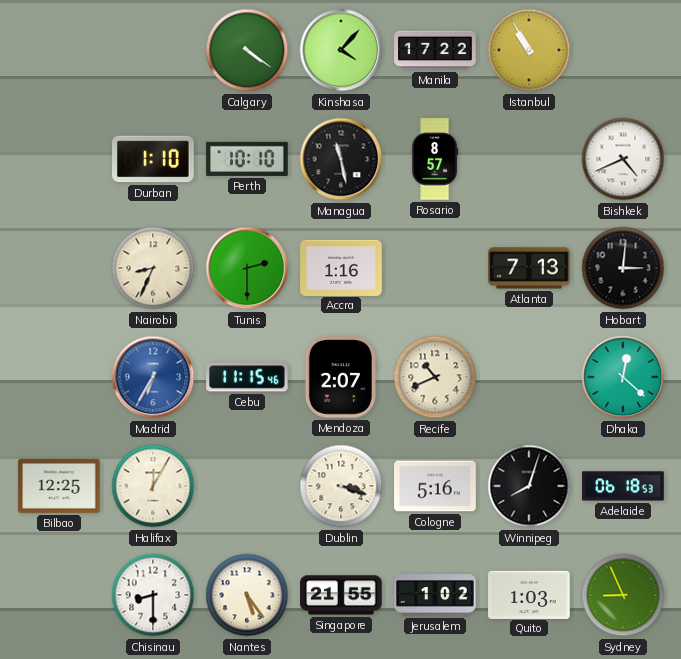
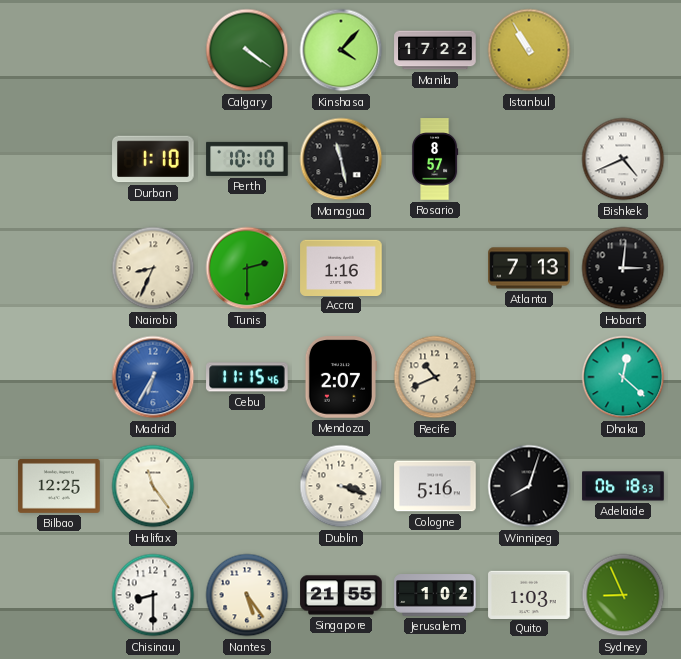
Halifax: 12:05 -> 11:24
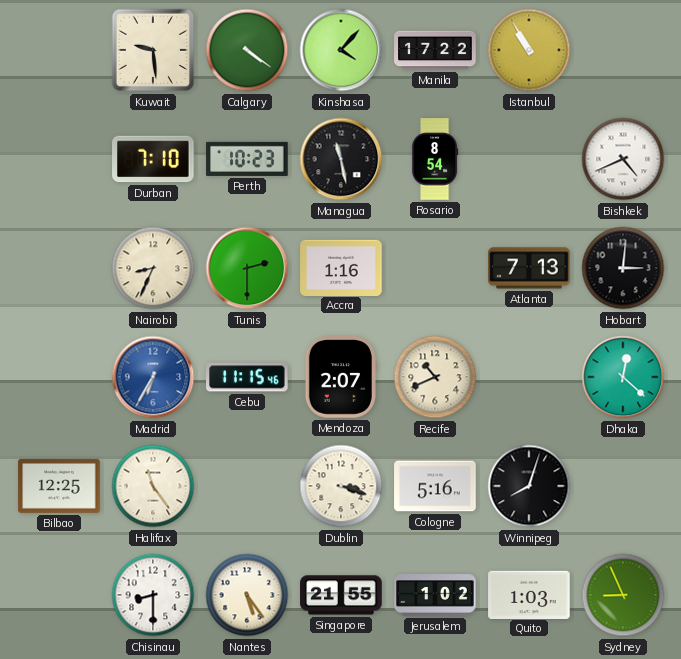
Kuwait: none -> 9:29
Durban: 1:10 -> 7:10
Perth: 10:10 -> 10:23
Rosario: 8:57 -> 8:54
Adelaide: 06:18 -> none
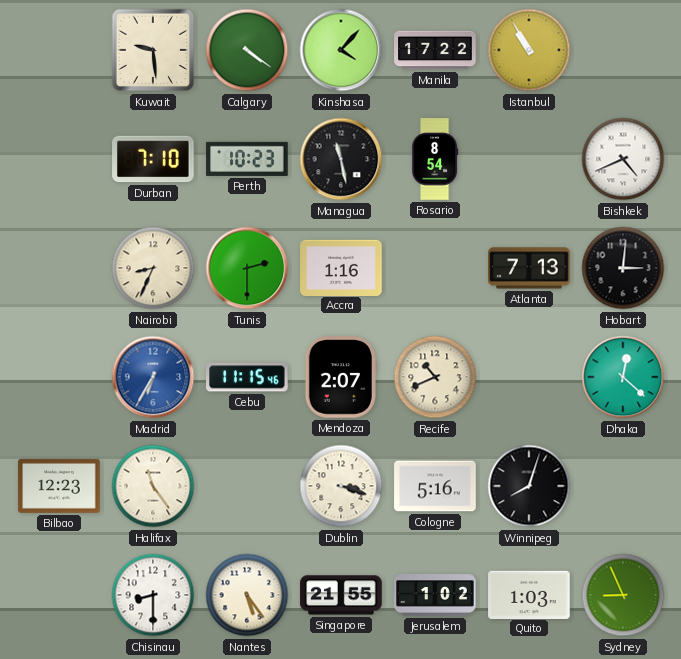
Bilbao: 12:25 -> 12:23
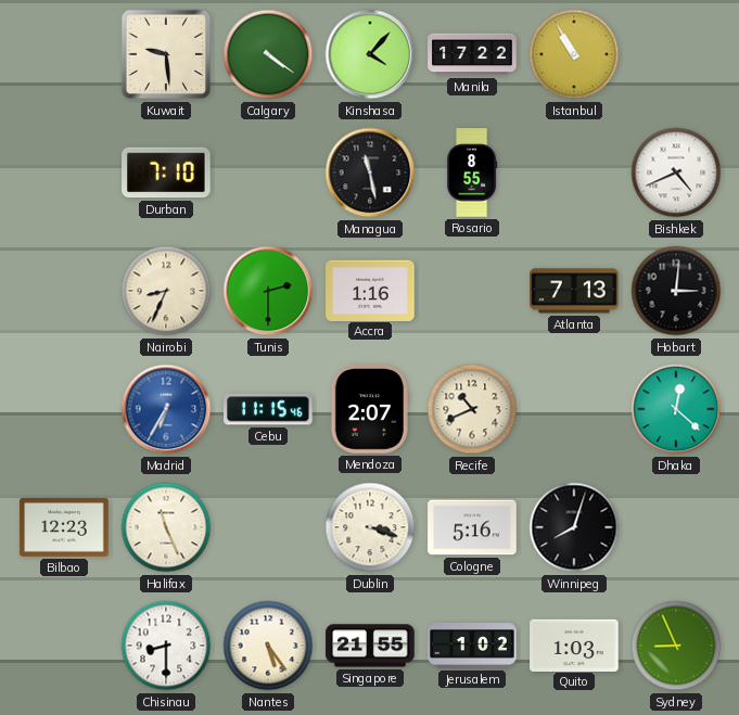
Perth: 10:23 -> none
Rosario: 8:54 -> 8:55
Halifax: 11:24 -> 11:26
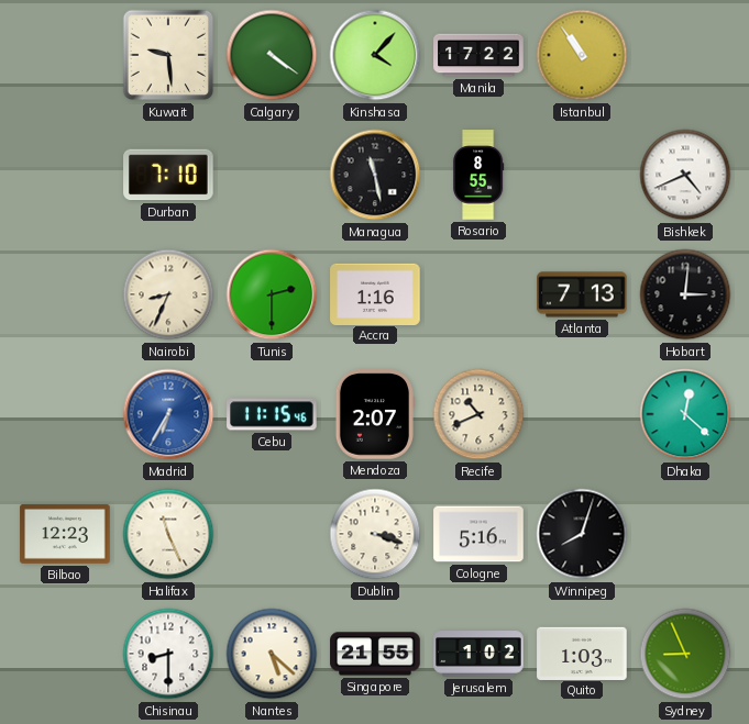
Istanbul: 10:55 -> 10:54
Nantes: 5:24 -> 5:22
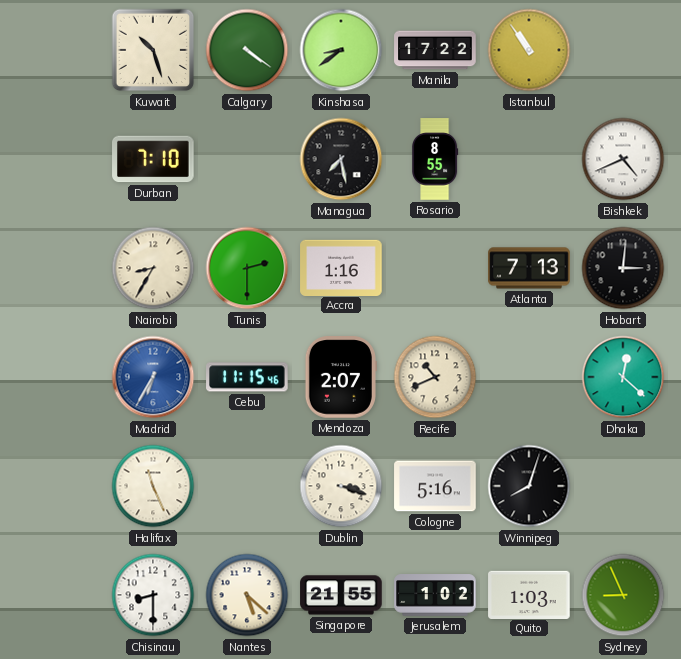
Kuwait: 9:29 -> 10:27
Kinshasa: 4:07 -> 8:39
Managua: 11:28 -> 7:28
Nairobi: 8:34 -> 8:35
Bilbao: 12:23 -> none
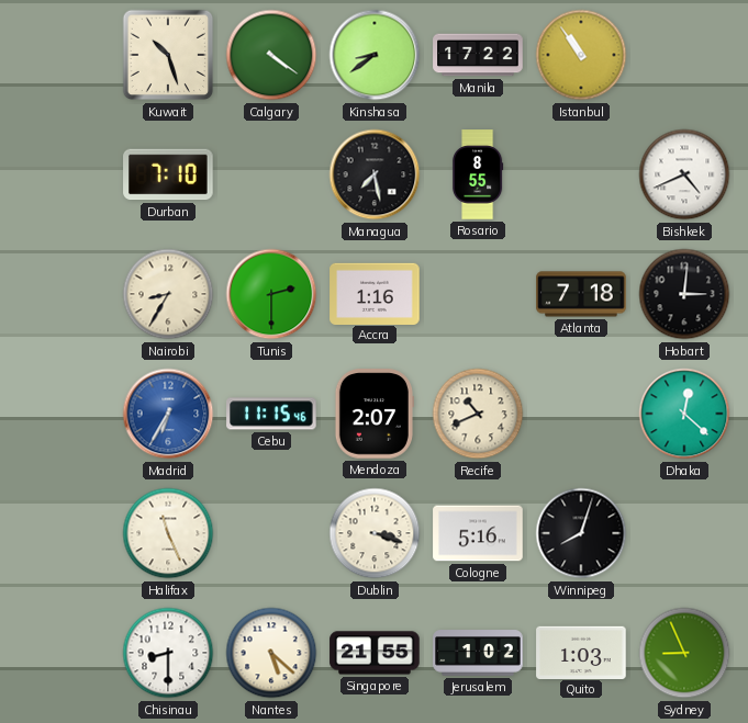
Atlanta: 7:13 -> 7:18
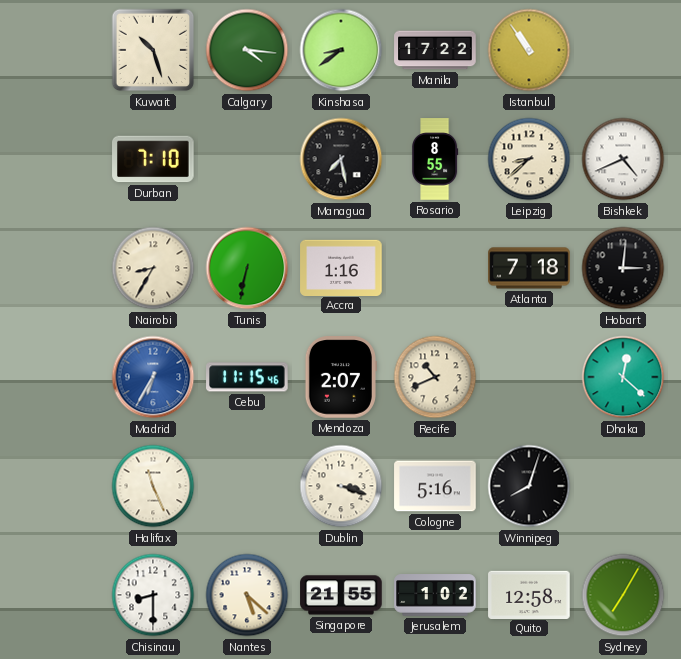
Calgary: 4:21 -> 4:16
Leipzig: none -> 8:38
Tunis: 2:30 -> 6:32
Quito: 1:03 -> 12:58
Sydney: 8:56 -> 7:05
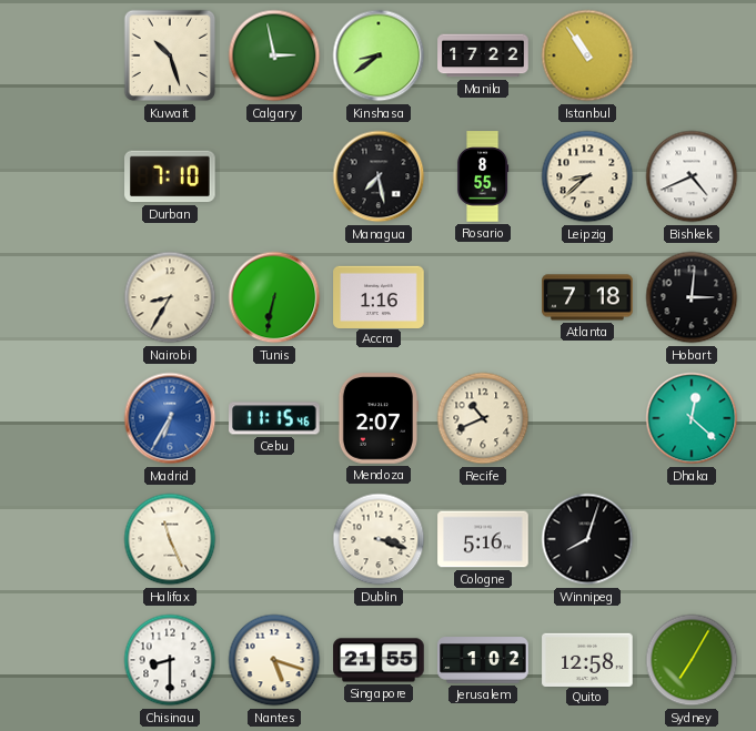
Calgary: 4:16 -> 2:58
Nantes: 5:22 -> 5:18
